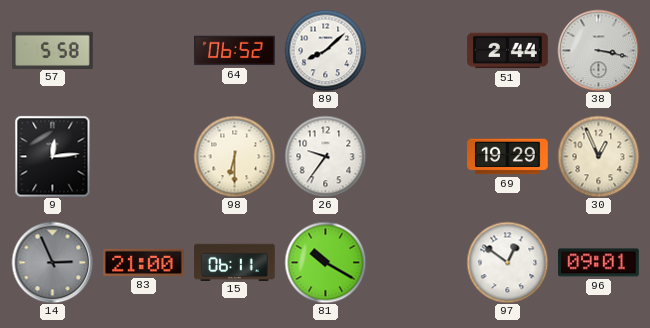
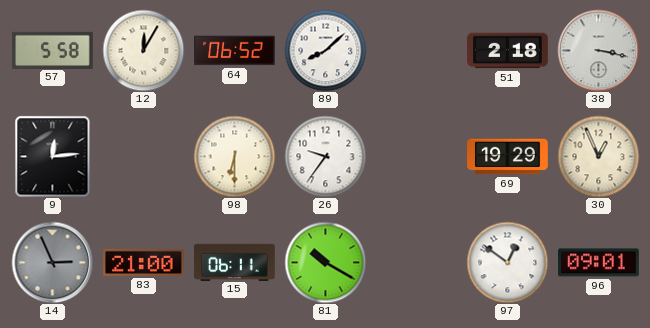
12: none -> 12:05
51: 2:44 -> 2:18
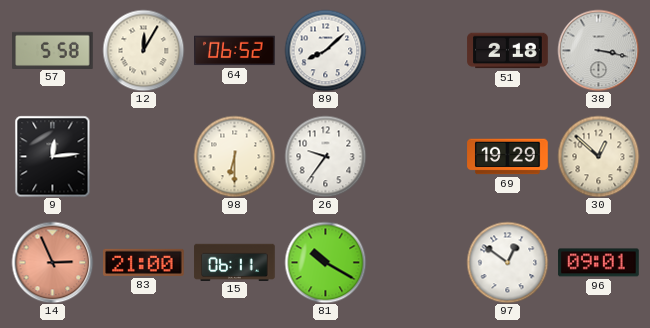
30: 12:56 -> 12:52
14 dial: grey -> salmon
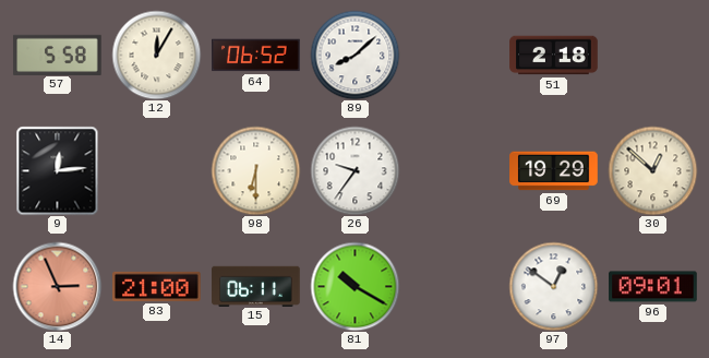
38: 3:17 -> none
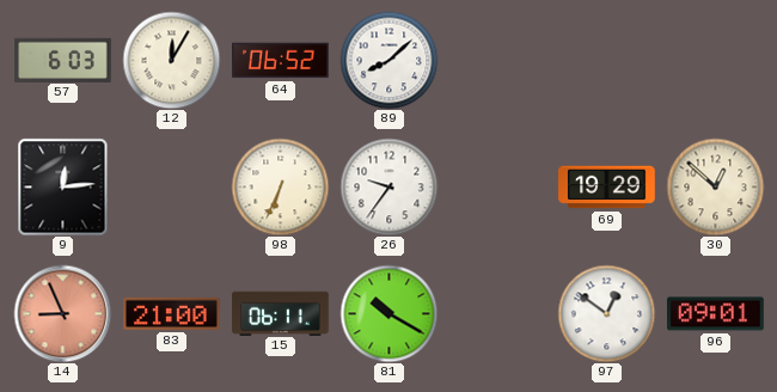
57: 5:58 -> 6:03
51: 2:18 -> none
98: 6:30 -> 6:34
14: 2:56 -> 8:56
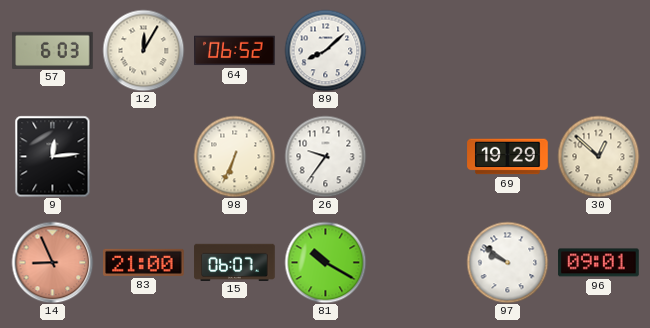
15: 06:11 -> 06:07
97: 12:51 -> 9:51
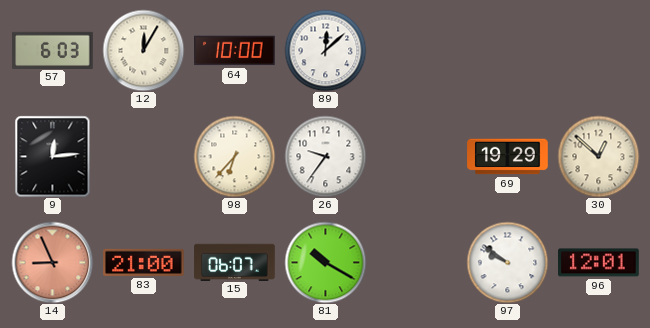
64: 06:52 -> 10:00
89: 8:08 -> 12:08
98: 6:34 -> 6:37
96: 09:01 -> 12:01
